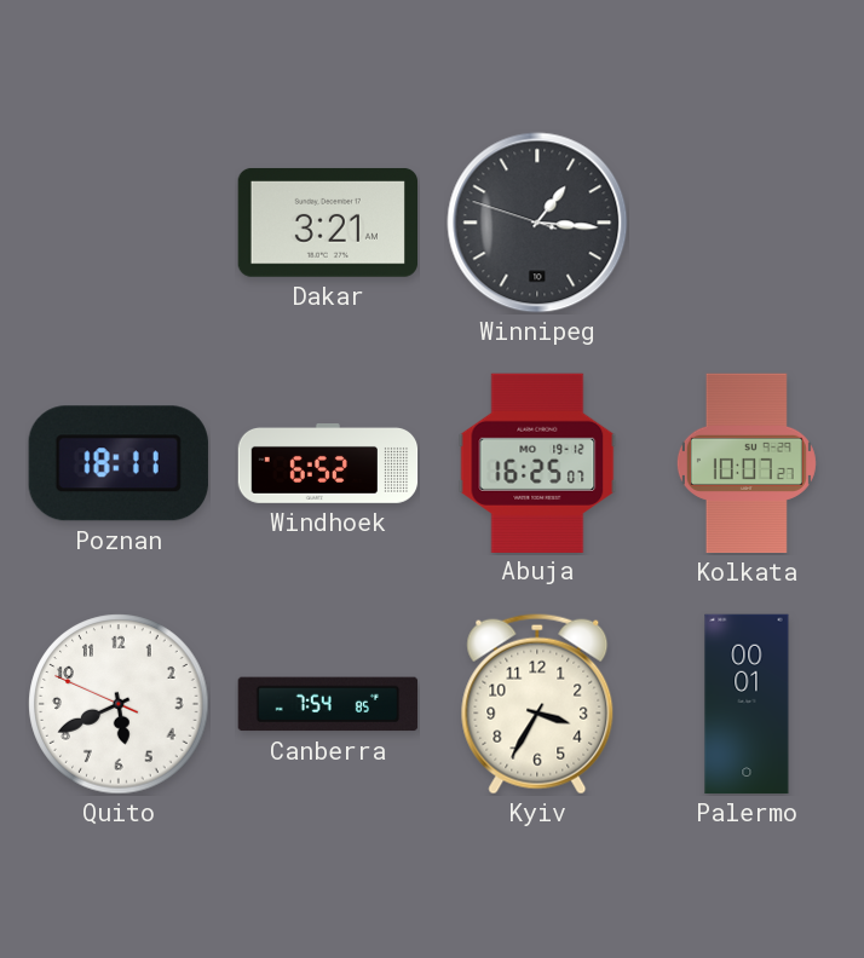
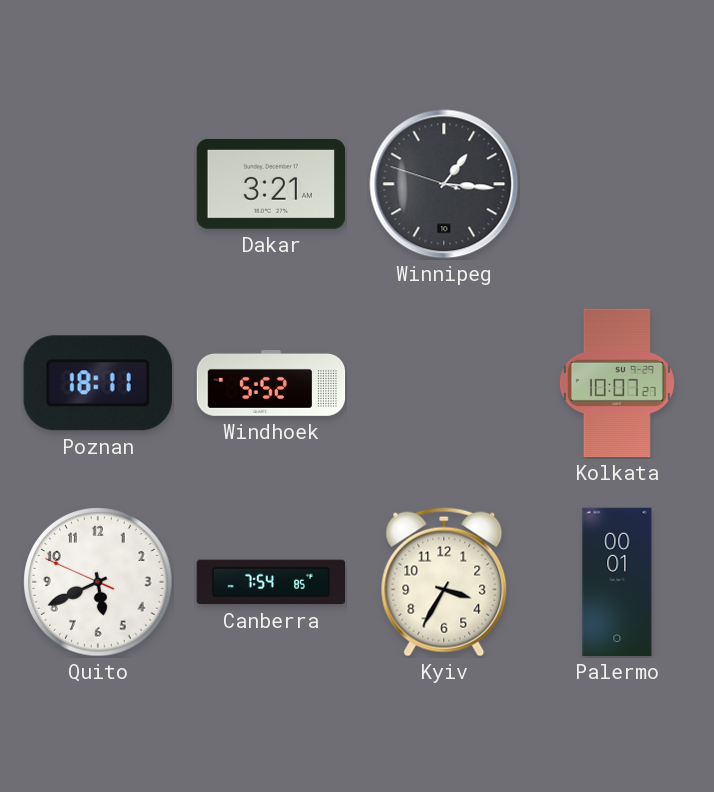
Windhoek: 6:52 -> 5:52
Abuja: 16:25 -> none
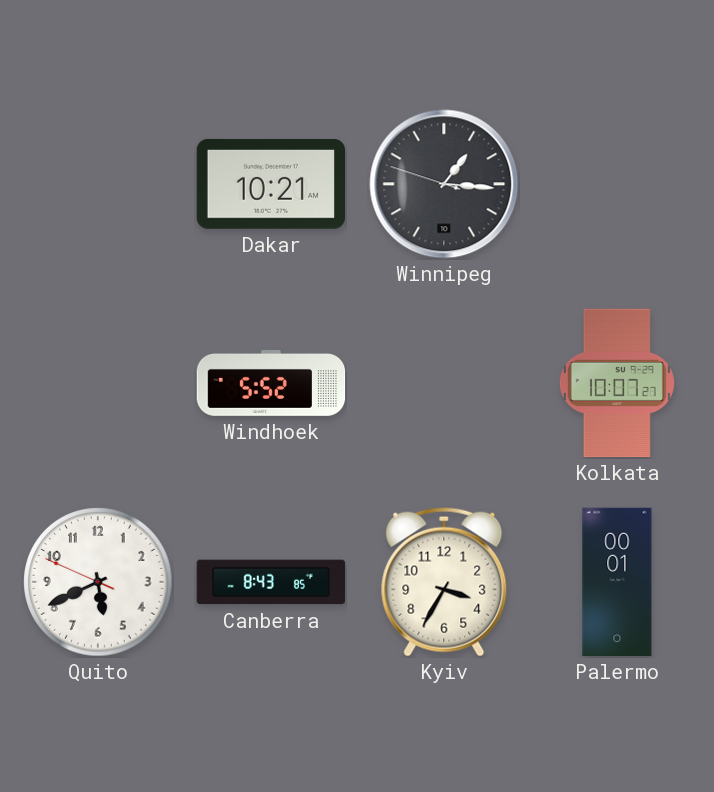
Dakar: 3:21 -> 10:21
Poznan: 18:11 -> none
Canberra: 7:54 -> 8:43
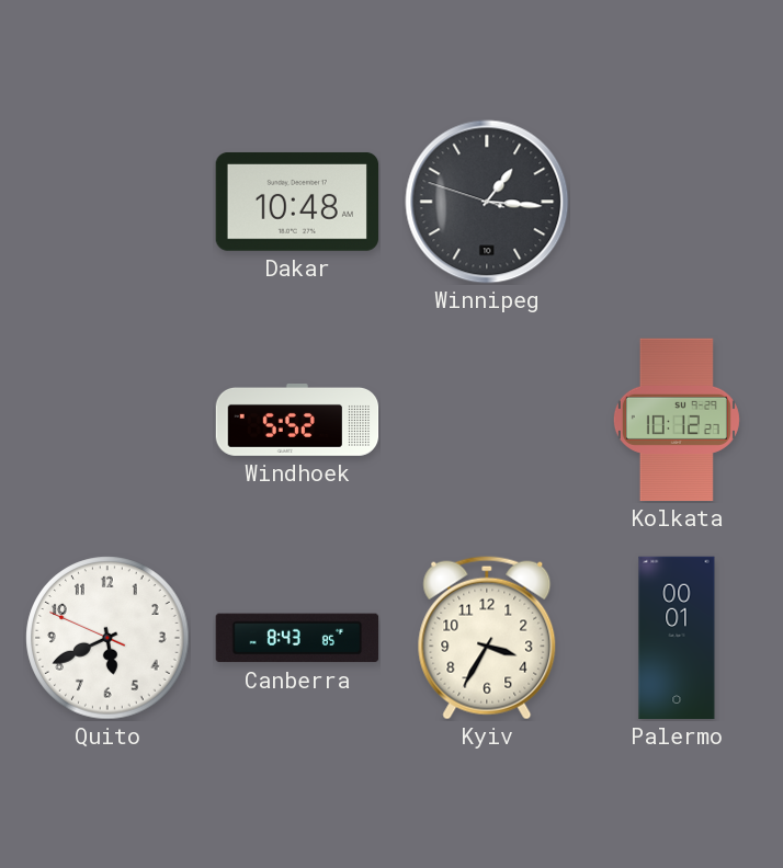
Dakar: 10:21 -> 10:48
Kolkata: 10:07 -> 10:12
